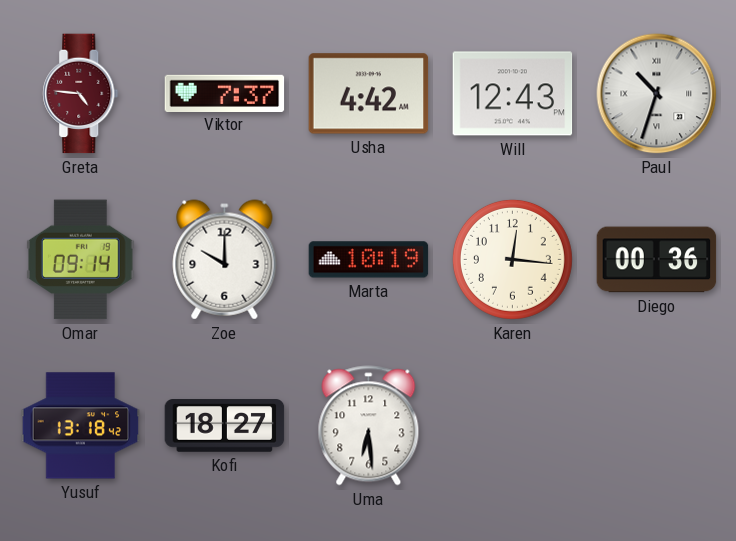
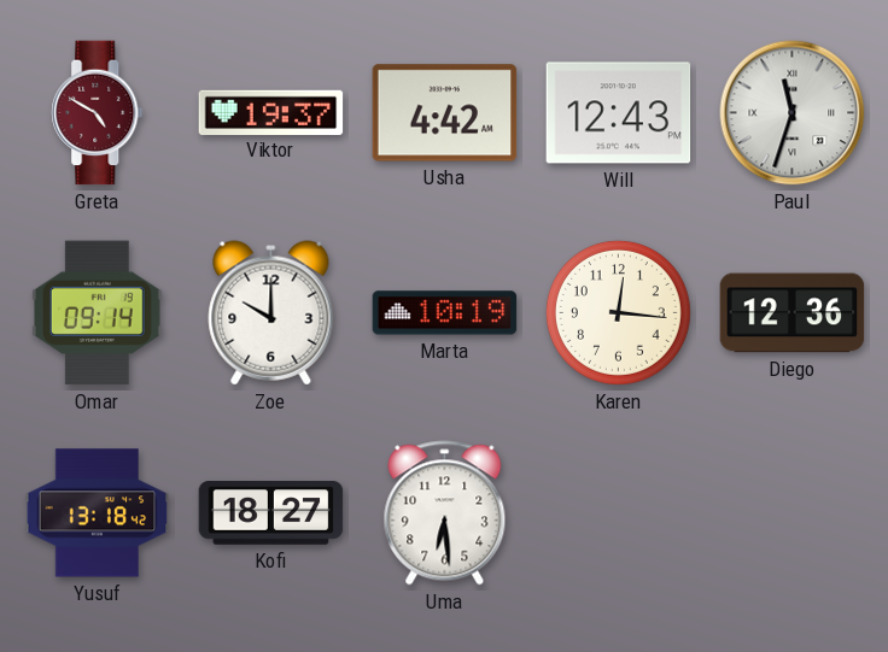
Greta: 4:46 -> 4:50
Viktor: 7:37 -> 19:37
Paul: 10:33 -> 11:33
Diego: 00:36 -> 12:36
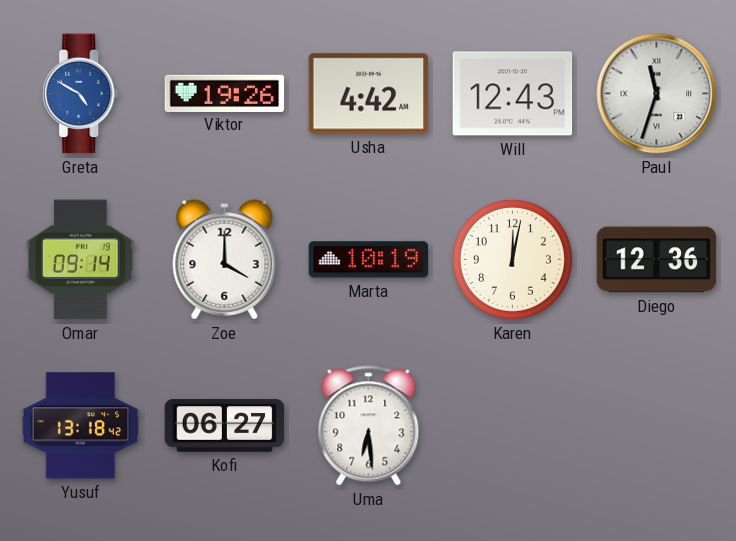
Greta dial: burgundy -> blue
Viktor: 19:37 -> 19:26
Zoe: 10:00 -> 4:00
Karen: 12:16 -> 12:02
Kofi: 18:27 -> 06:27
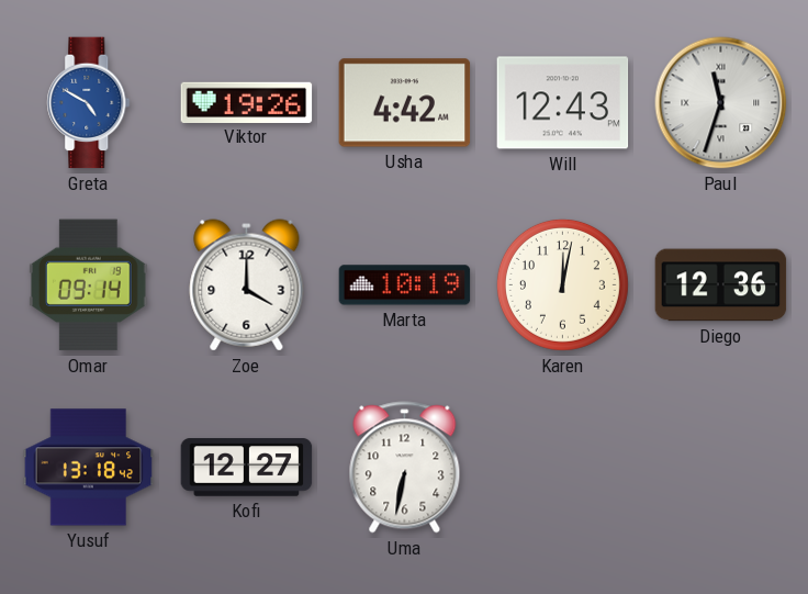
Kofi: 06:27 -> 12:27
Uma: 6:29 -> 6:32
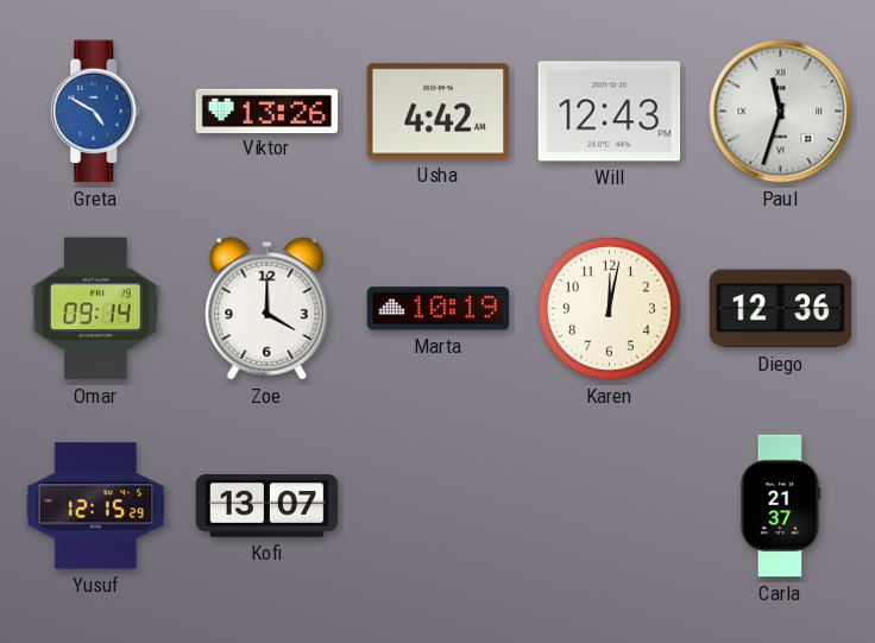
Viktor: 19:26 -> 13:26
Yusuf: 13:18 -> 12:15
Kofi: 12:27 -> 13:07
Uma: 6:32 -> none
Carla: none -> 21:37
